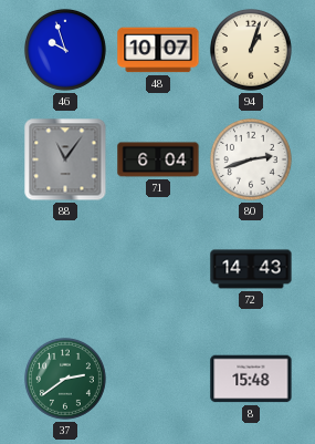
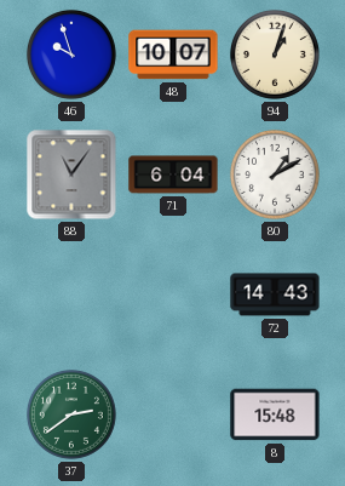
80: 2:42 -> 1:10
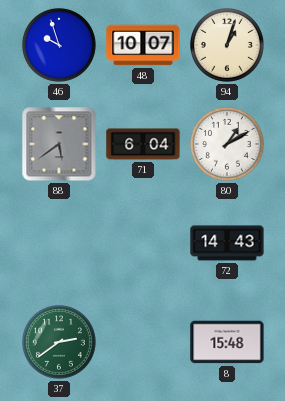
88: 11:06 -> 5:39
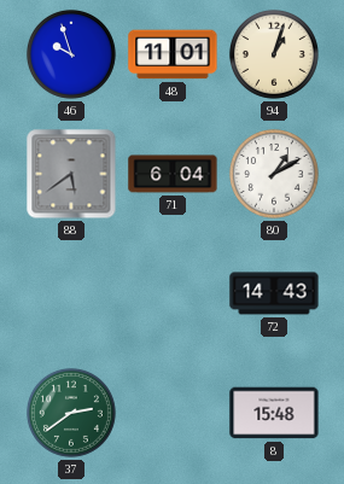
48: 10:07 -> 11:01
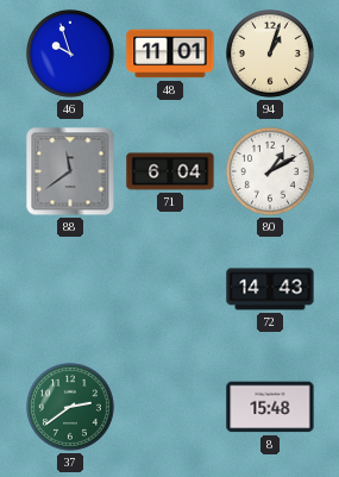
88: 5:39 -> 11:39
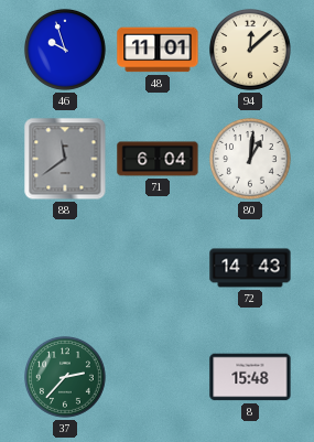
94: 1:03 -> 12:08
80: 1:10 -> 1:01
37: 2:39 -> 2:37
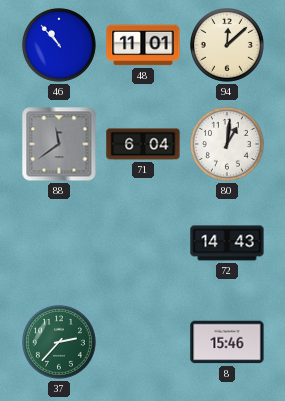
46: 9:57 -> 10:53
8: 15:48 -> 15:46
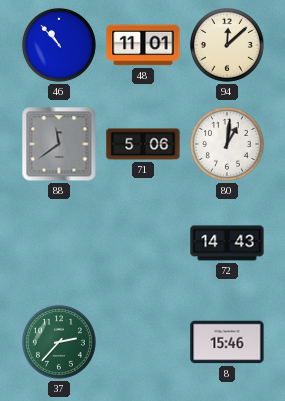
71: 6:04 -> 5:06
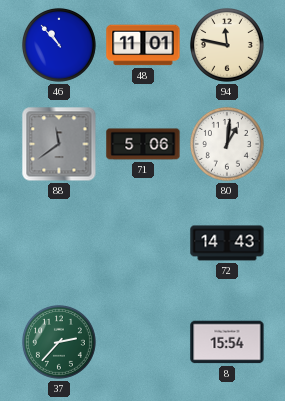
94: 12:08 -> 11:47
8: 15:46 -> 15:54
